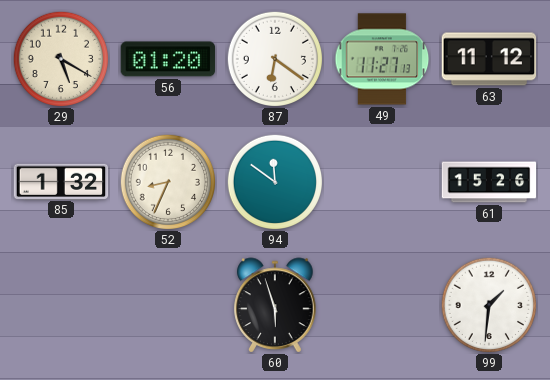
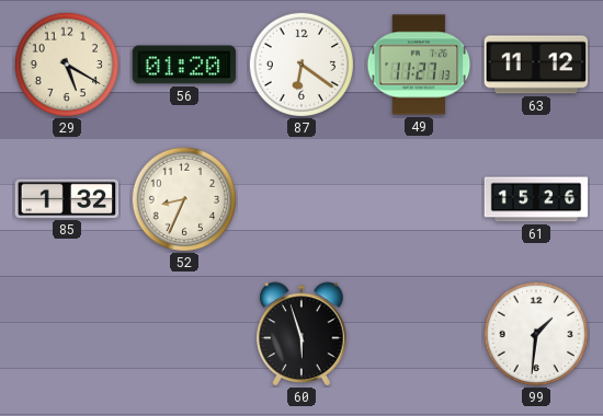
94: 11:51 -> none
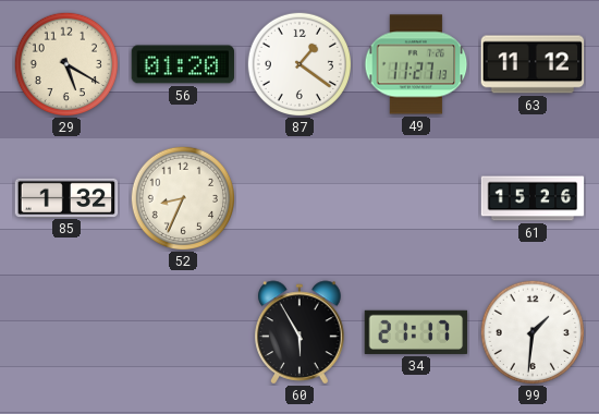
87: 6:21 -> 1:21
60: 5:57 -> 5:55
34: none -> 21:17
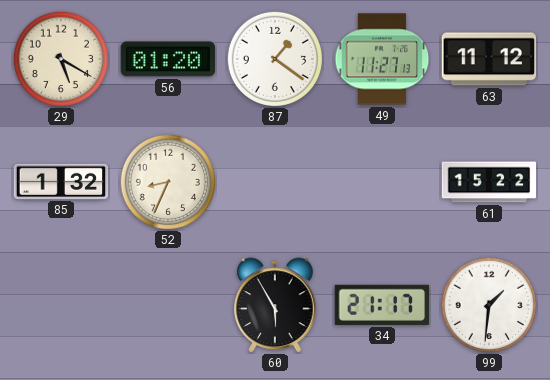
61: 15:26 -> 15:22
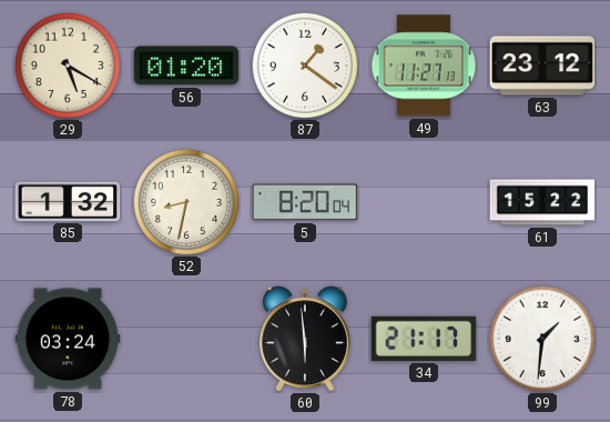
63: 11:12 -> 23:12
52: 8:34 -> 8:32
5: none -> 8:20
78: none -> 03:24
60: 5:55 -> 5:59
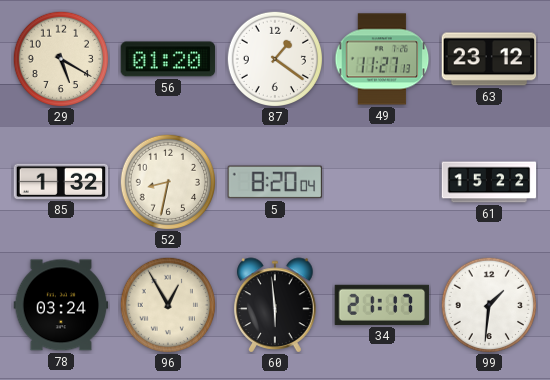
96: none -> 12:55
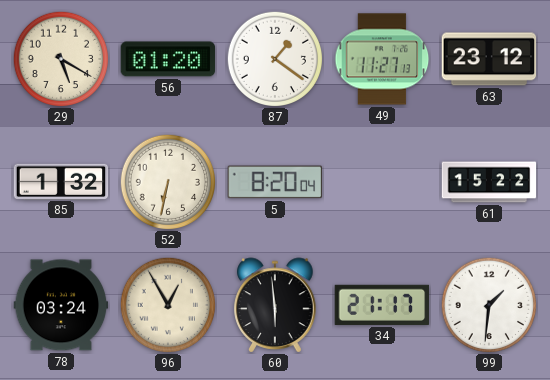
52: 8:32 -> 6:32
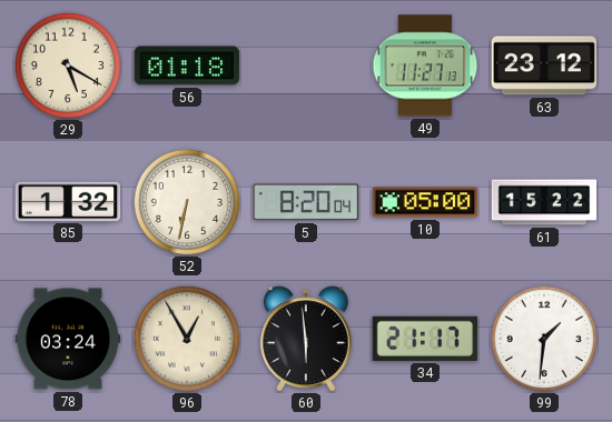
56: 01:20 -> 01:18
87: 1:21 -> none
10: none -> 05:00
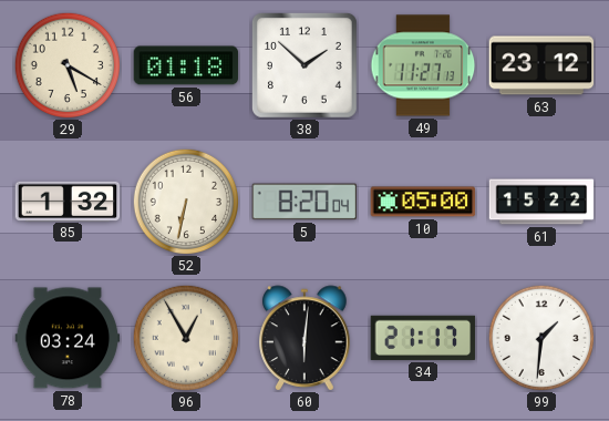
38: none -> 1:52
60: 5:59 -> 6:01
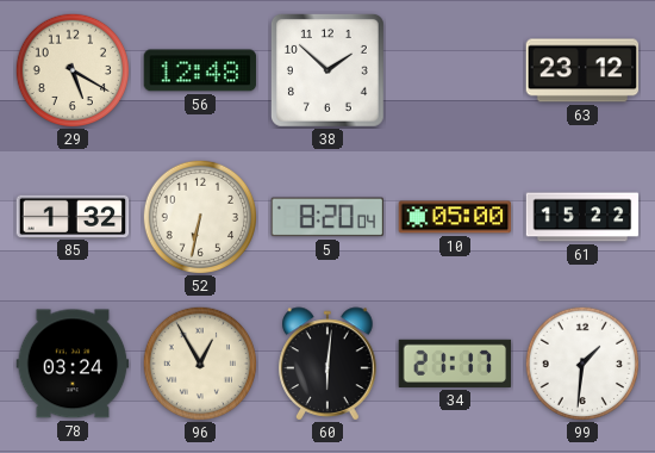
56: 01:18 -> 12:48
49: 11:27 -> none
